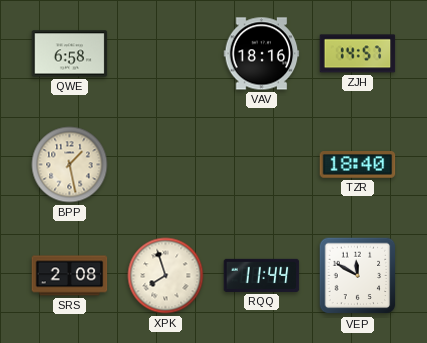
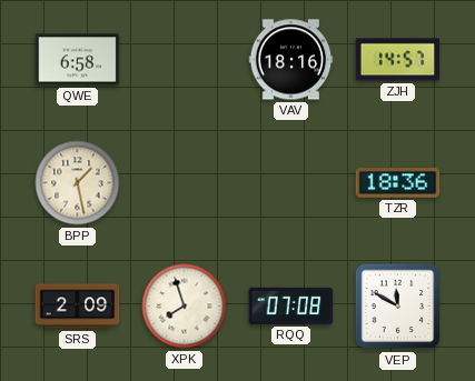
TZR: 18:40 -> 18:36
SRS: 2:08 -> 2:09
RQQ: 11:44 -> 07:08
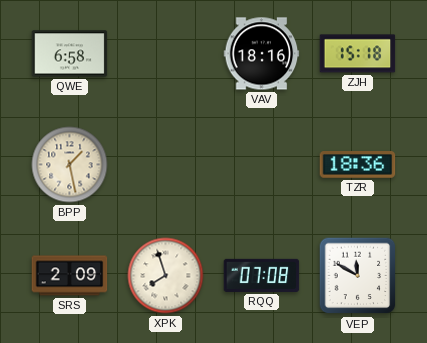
ZJH: 14:57 -> 15:18
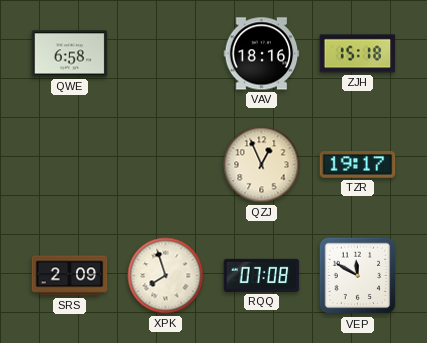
BPP: 1:28 -> none
QZJ: none -> 12:56
TZR: 18:36 -> 19:17
